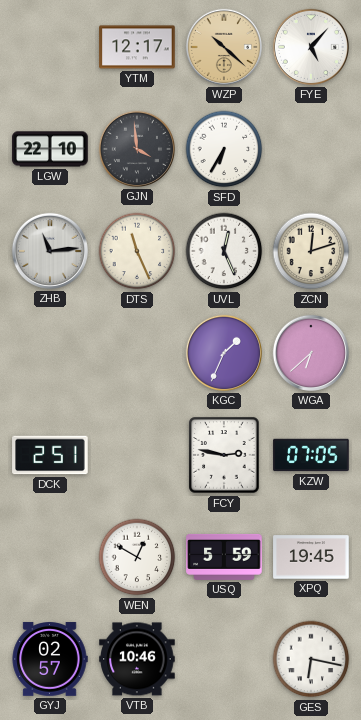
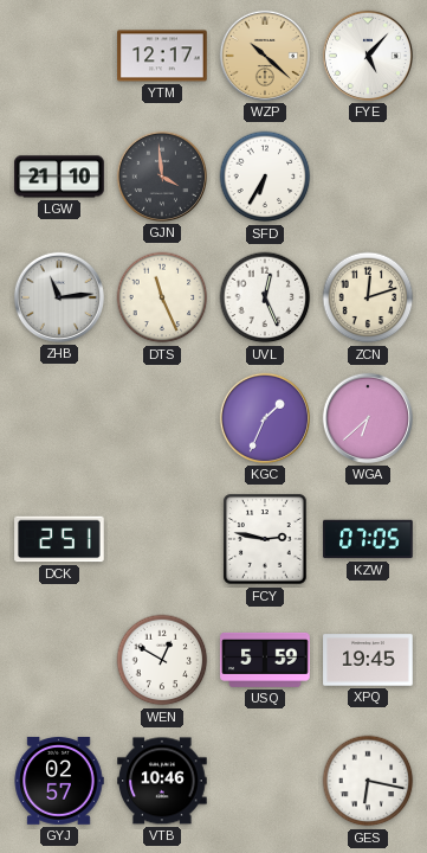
LGW: 22:10 -> 21:10
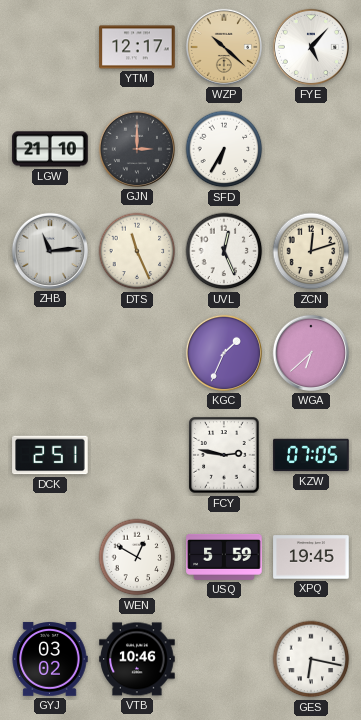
GJN: 3:59 -> 3:00
GYJ: 02:57 -> 03:02
